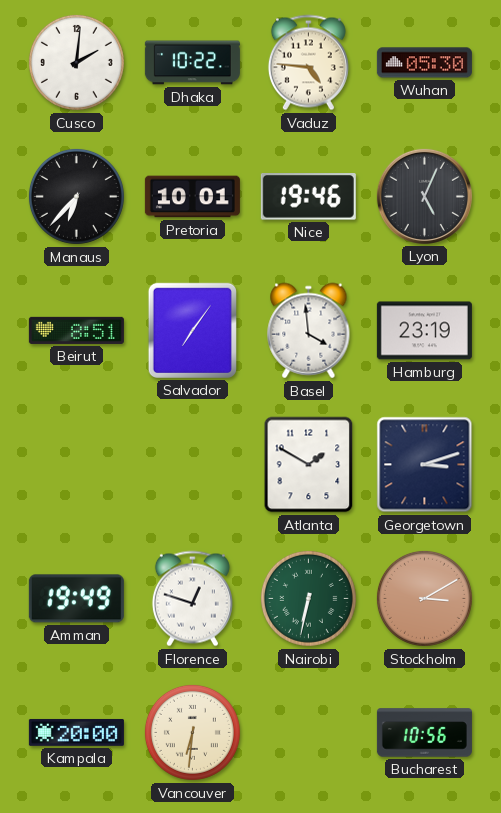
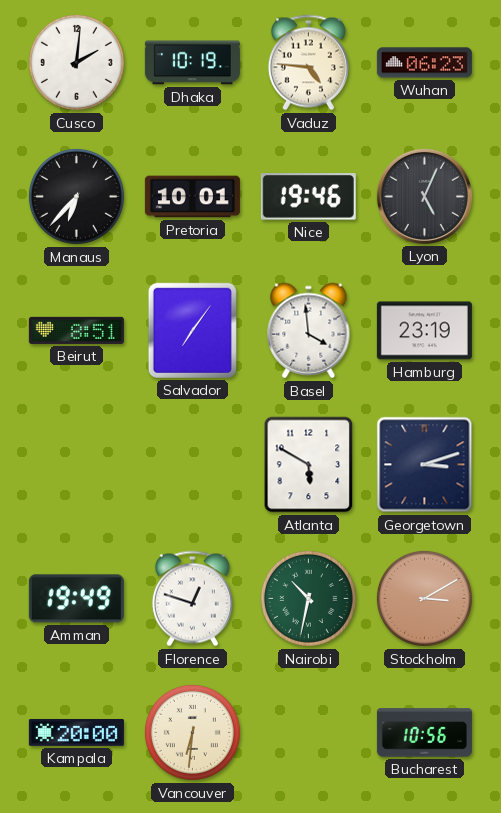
Dhaka: 10:22 -> 10:19
Wuhan: 05:30 -> 06:23
Atlanta: 1:50 -> 5:50
Nairobi: 6:32 -> 10:32
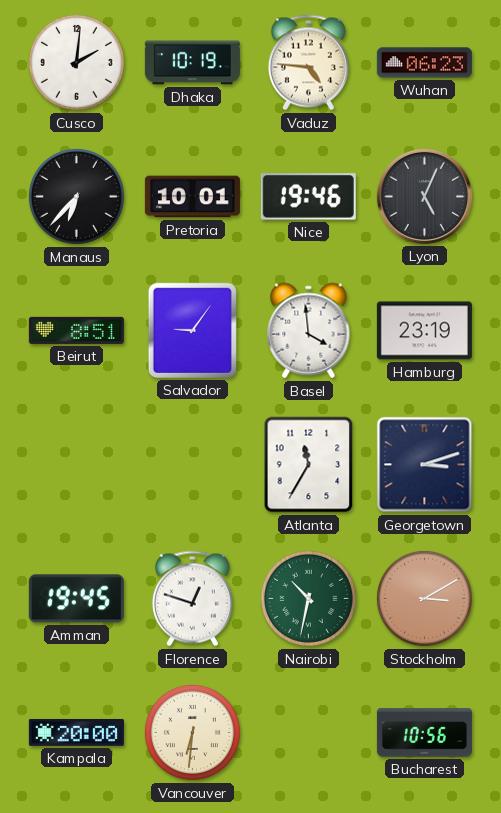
Salvador: 7:06 -> 9:06
Atlanta: 5:50 -> 11:35
Amman: 19:49 -> 19:45
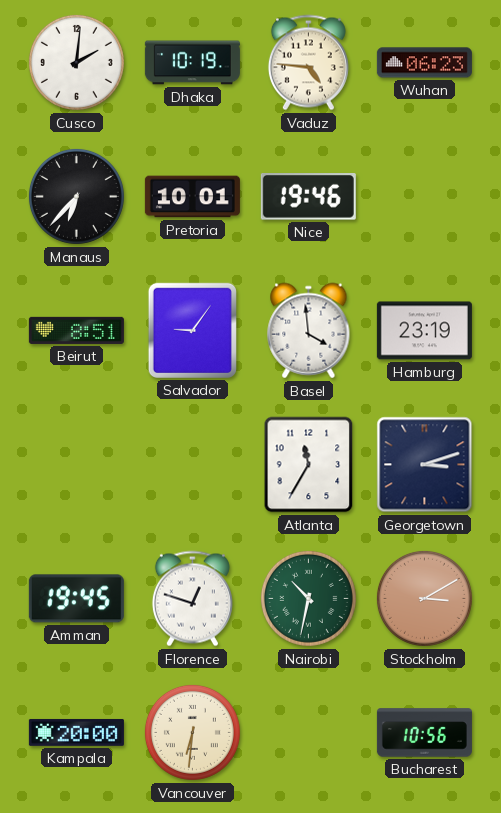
Lyon: 5:04 -> none
